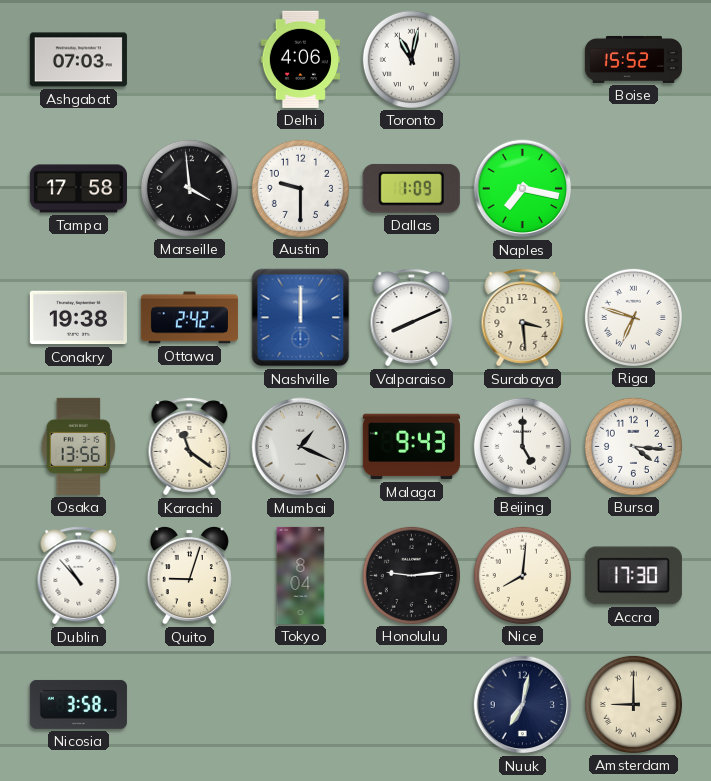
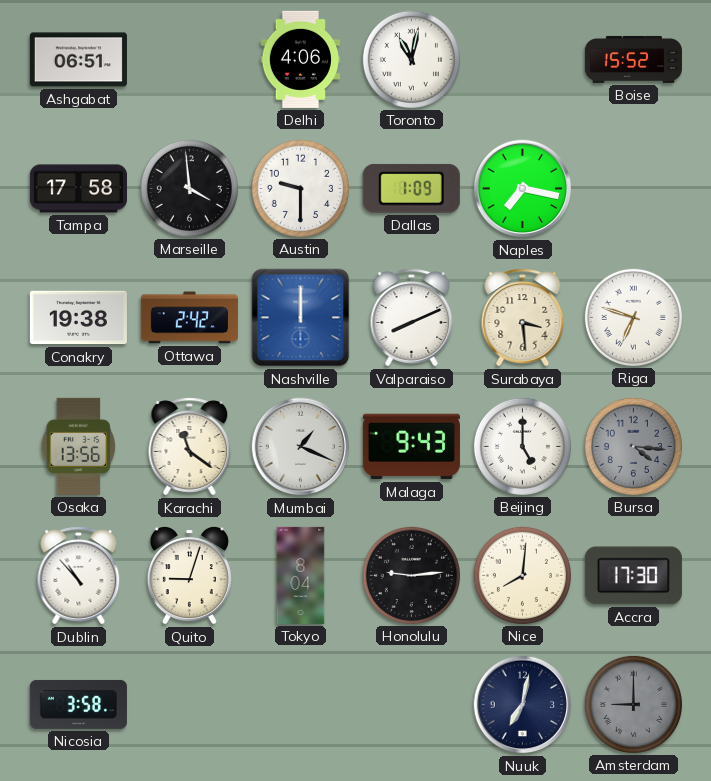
Ashgabat: 07:03 -> 06:51
Bursa dial: white -> grey
Amsterdam dial: cream -> grey
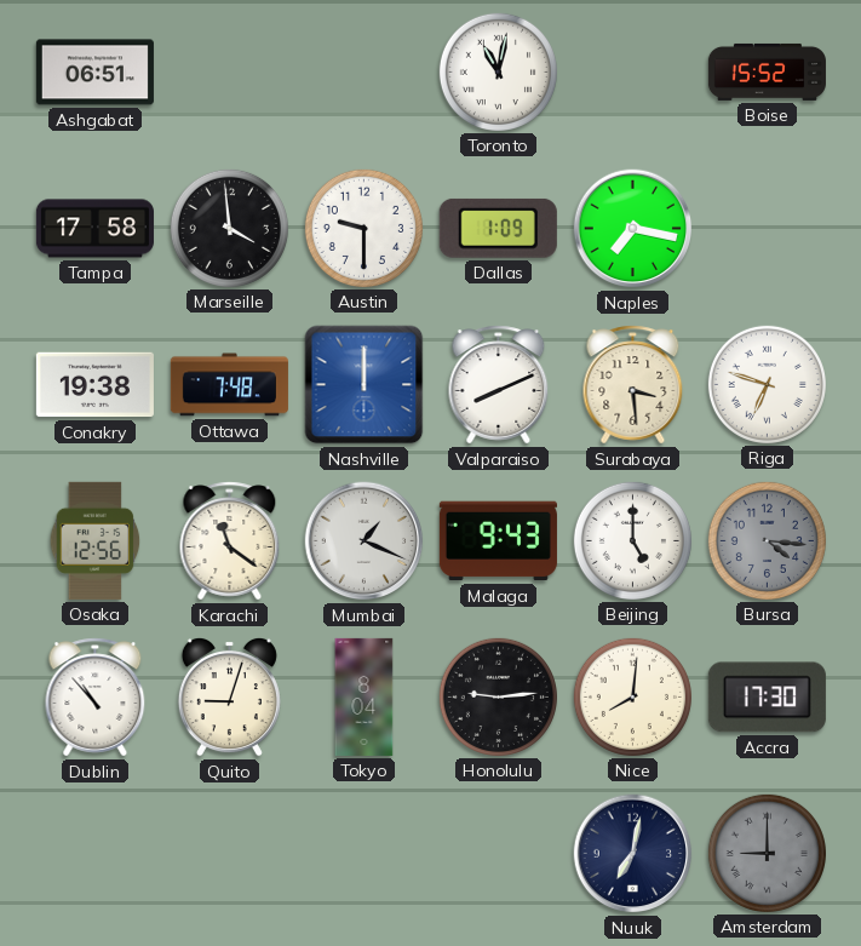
Delhi: 4:06 -> none
Ottawa: 2:42 -> 7:48
Osaka: 13:56 -> 12:56
Nicosia: 3:58 -> none
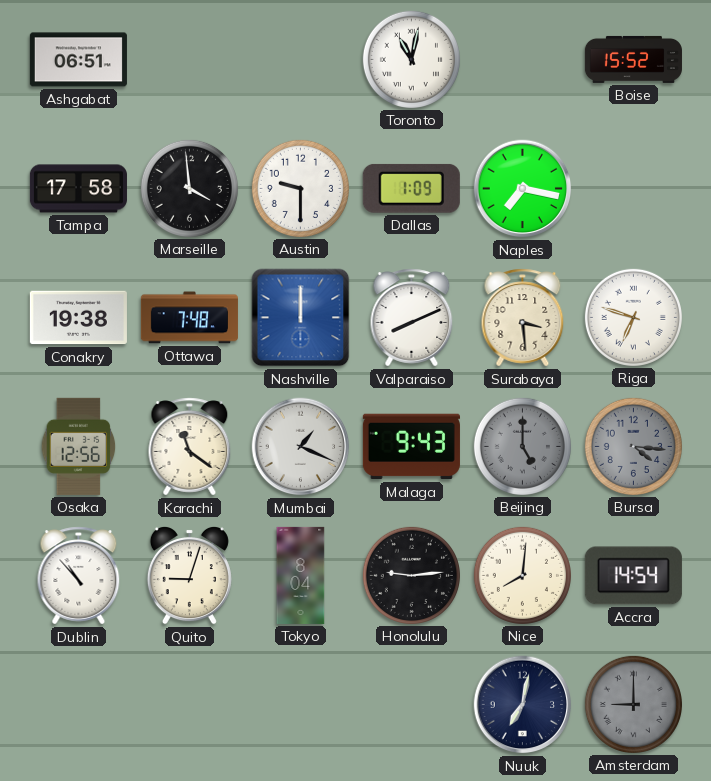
Beijing dial: white -> grey
Accra: 17:30 -> 14:54
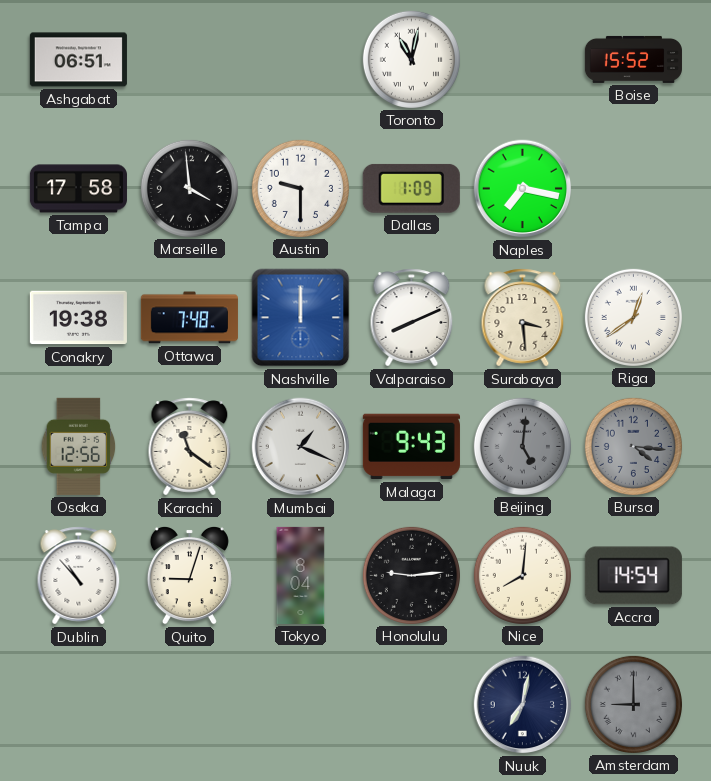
Riga: 6:48 -> 12:39
Beijing: 5:00 -> 5:01
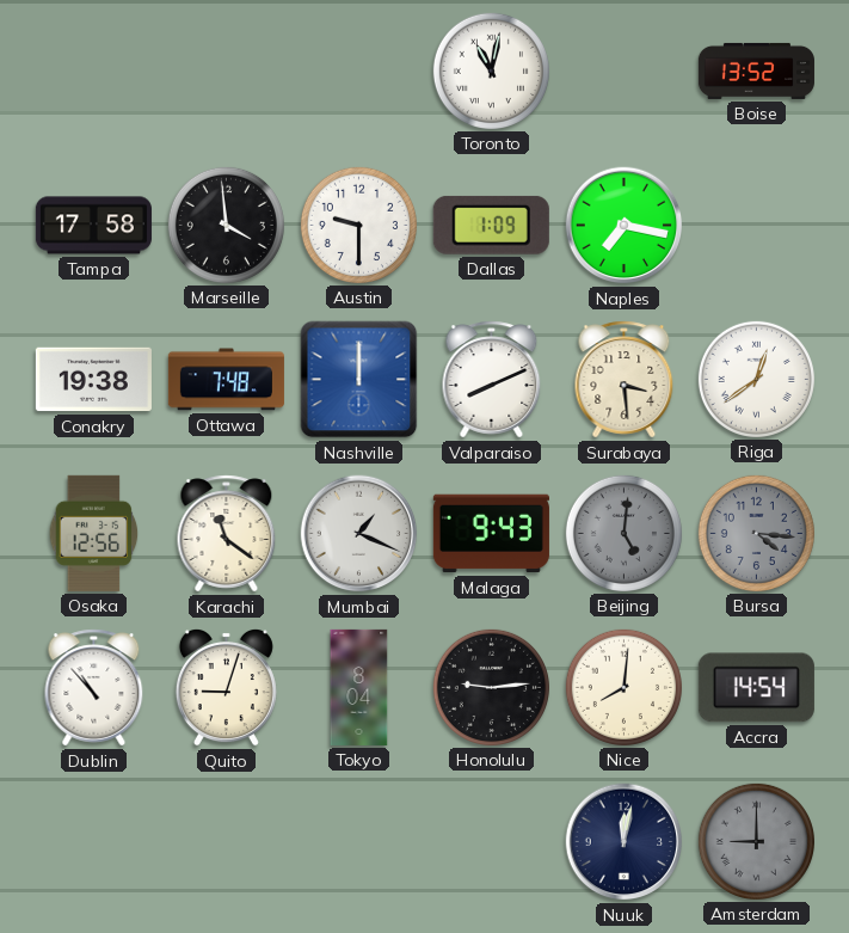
Ashgabat: 06:51 -> none
Boise: 15:52 -> 13:52
Nuuk: 7:02 -> 12:02
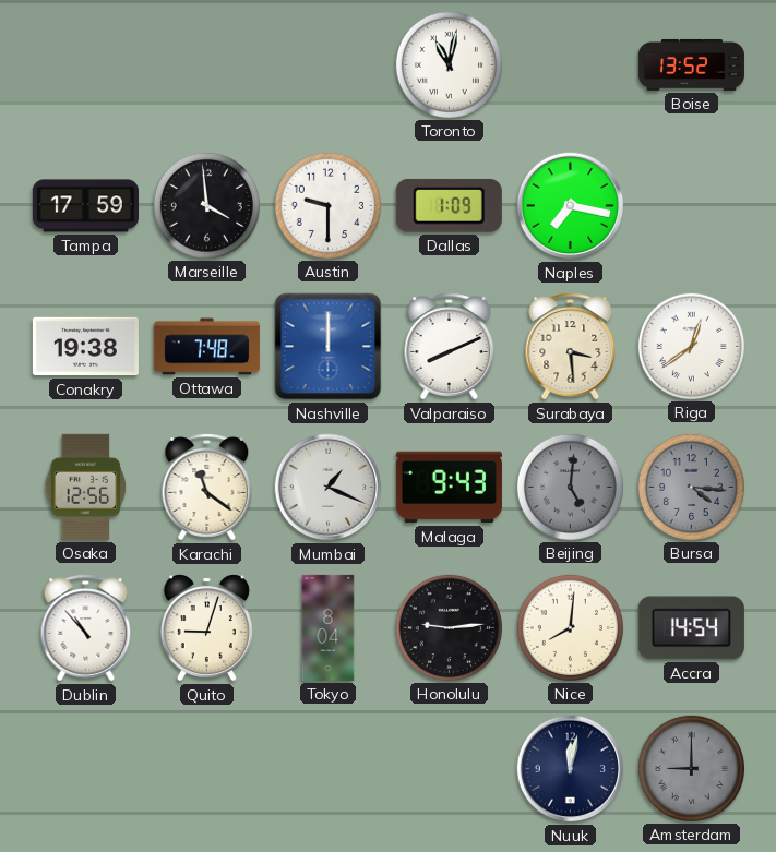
Tampa: 17:58 -> 17:59
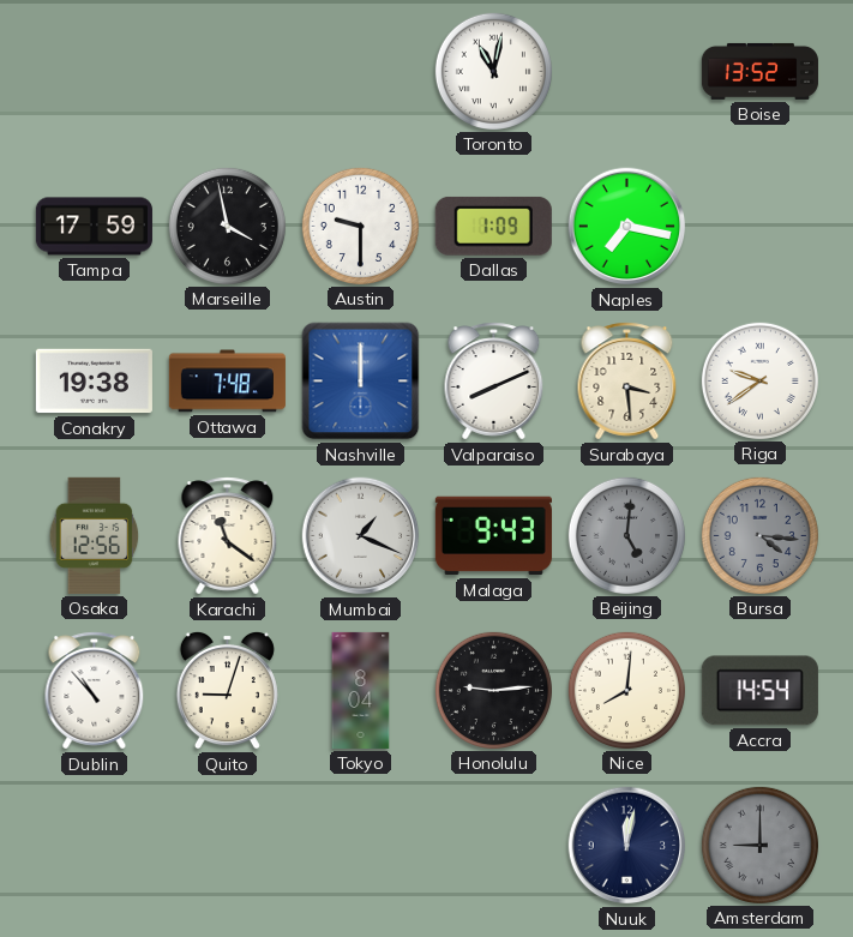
Marseille: 3:59 -> 3:58
Riga: 12:39 -> 9:39
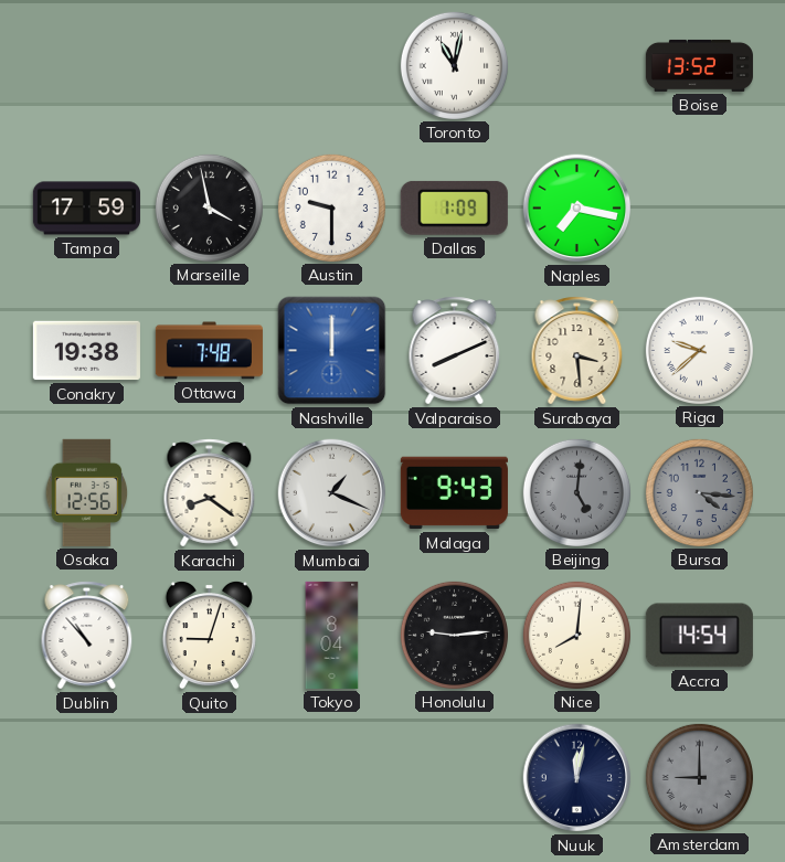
Riga: 9:39 -> 9:38
Karachi: 11:21 -> 8:21
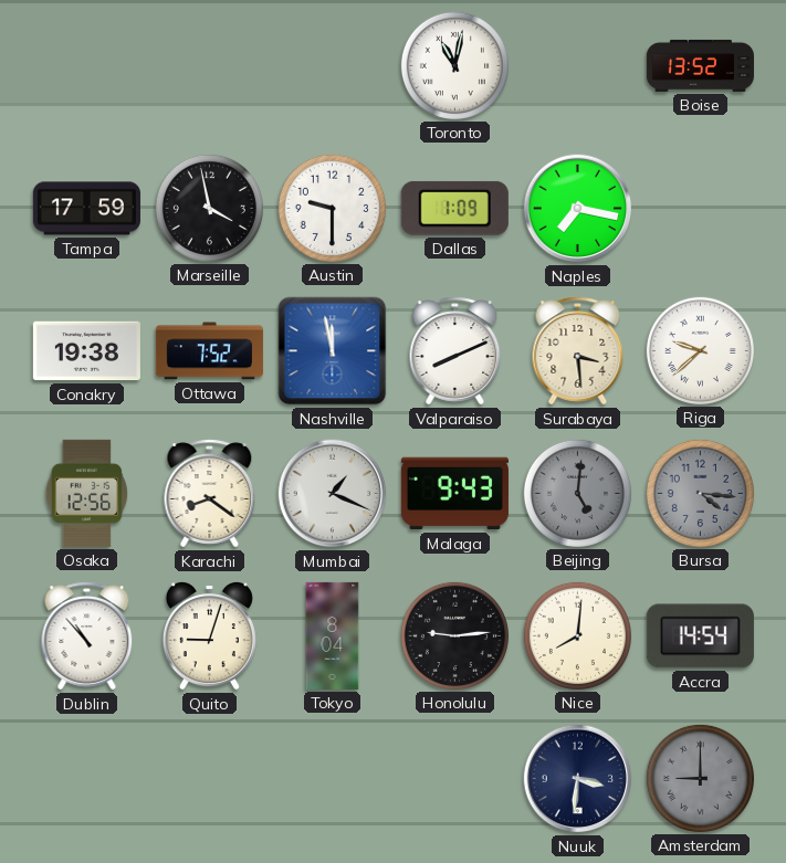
Ottawa: 7:48 -> 7:52
Nashville: 12:00 -> 11:58
Nuuk: 12:02 -> 3:31
